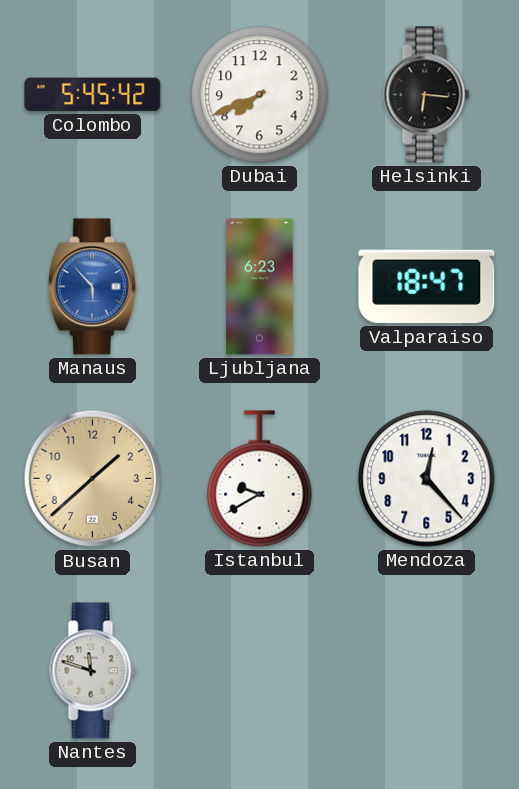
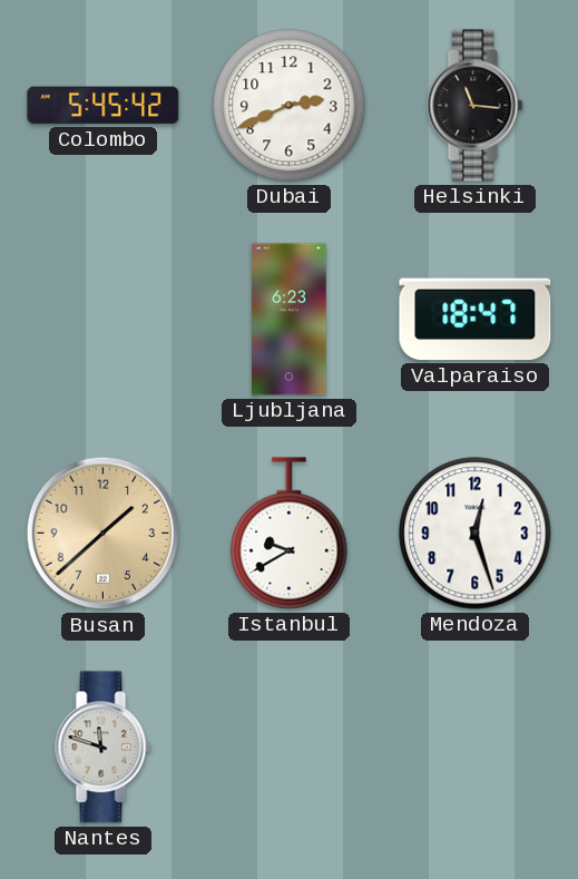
Dubai: 7:41 -> 2:41
Helsinki: 6:16 -> 11:16
Manaus: 5:53 -> none
Mendoza: 12:23 -> 12:27
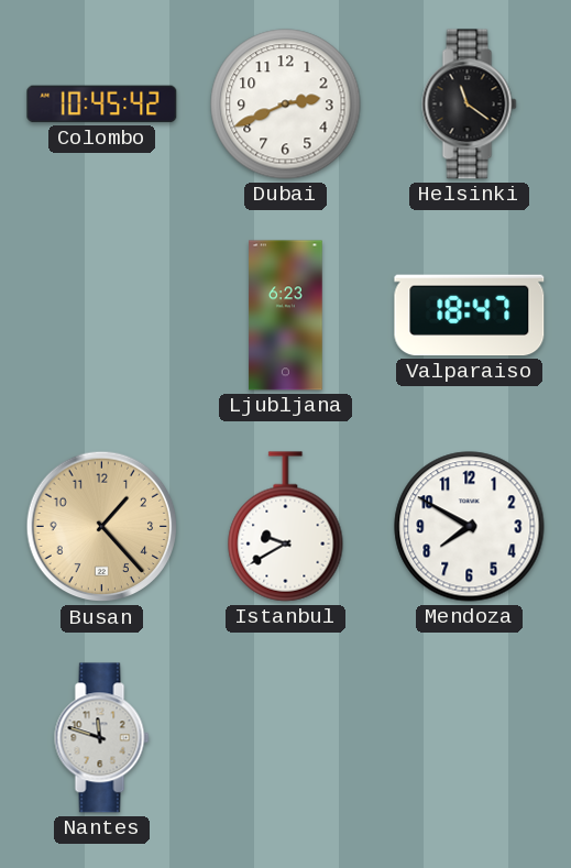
Colombo: 5:45 -> 10:45
Helsinki: 11:16 -> 11:21
Busan: 1:38 -> 1:23
Mendoza: 12:27 -> 7:50
